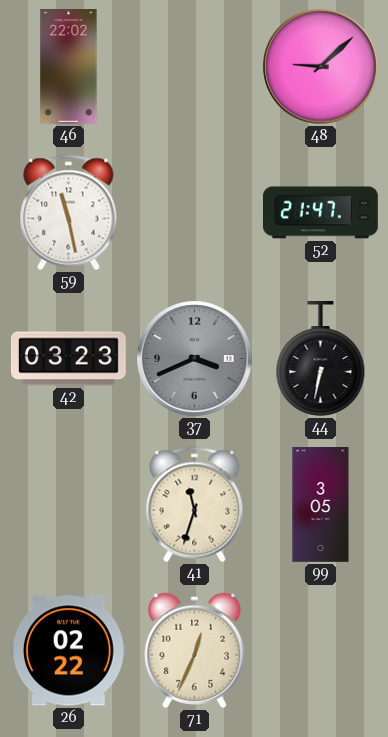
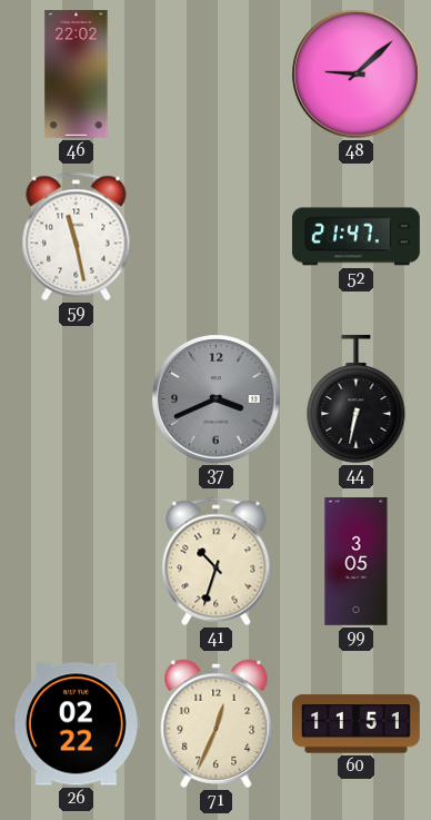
42: 03:23 -> none
41: 11:33 -> 10:33
60: none -> 11:51
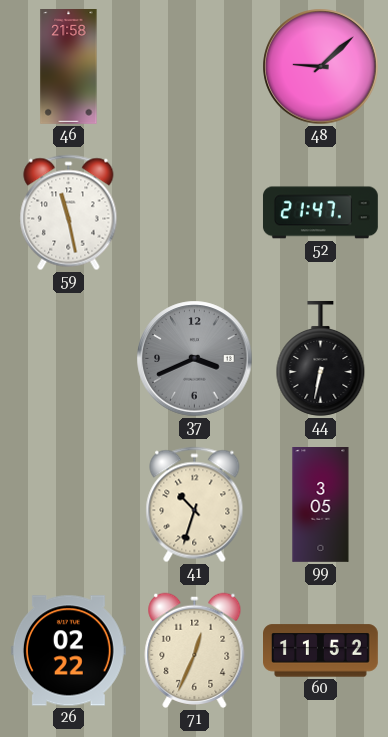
46: 22:02 -> 21:58
60: 11:51 -> 11:52
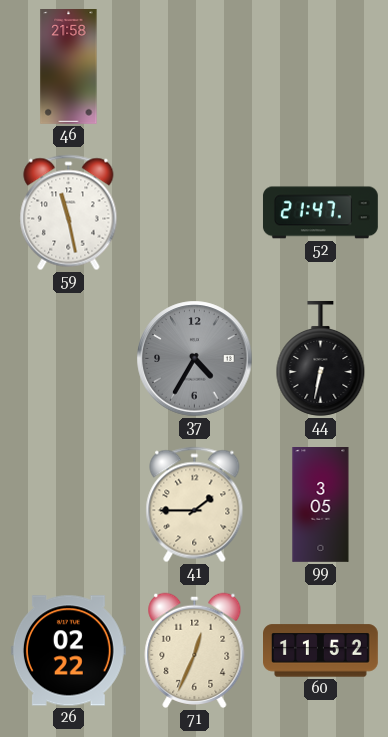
48: 9:08 -> none
37: 3:41 -> 4:35
41: 10:33 -> 1:45
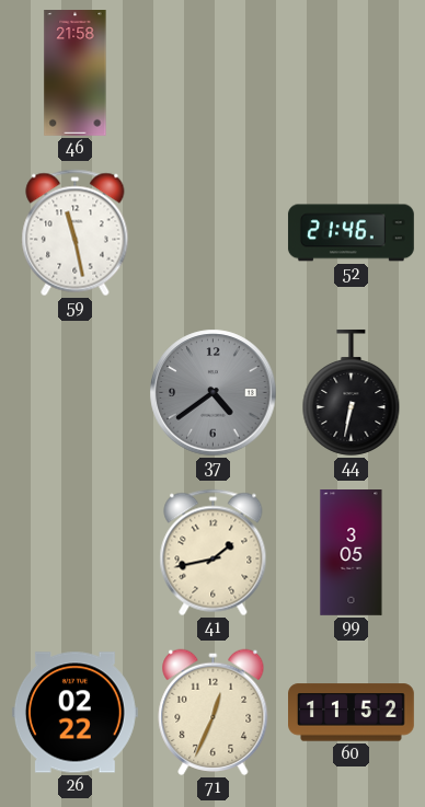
52: 21:47 -> 21:46
37: 4:35 -> 4:39
41: 1:45 -> 1:43
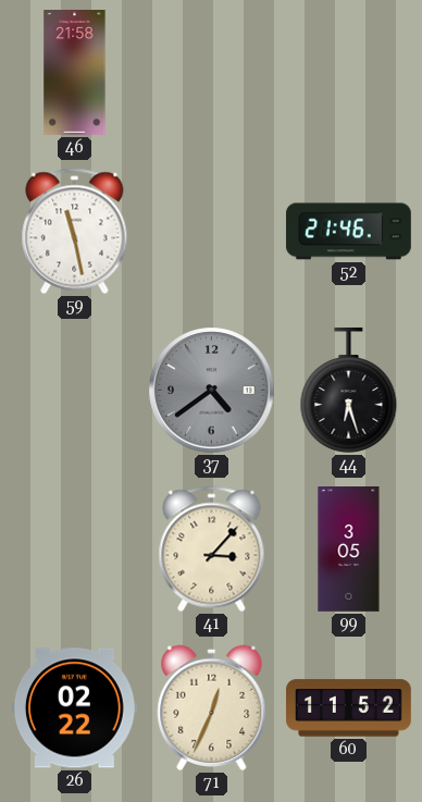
44: 6:32 -> 6:27
41: 1:43 -> 3:07
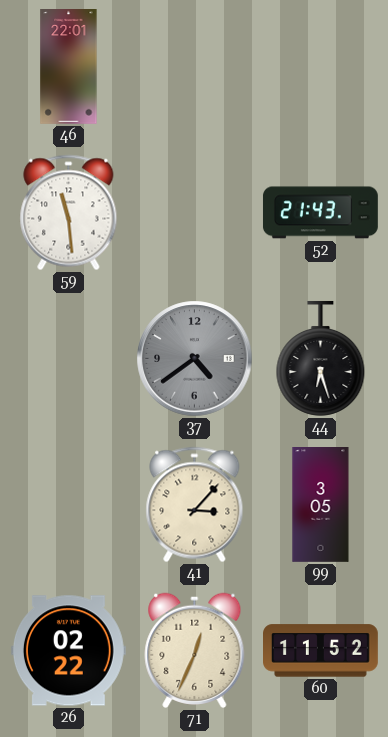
46: 21:58 -> 22:01
59: 11:28 -> 11:29
52: 21:46 -> 21:43
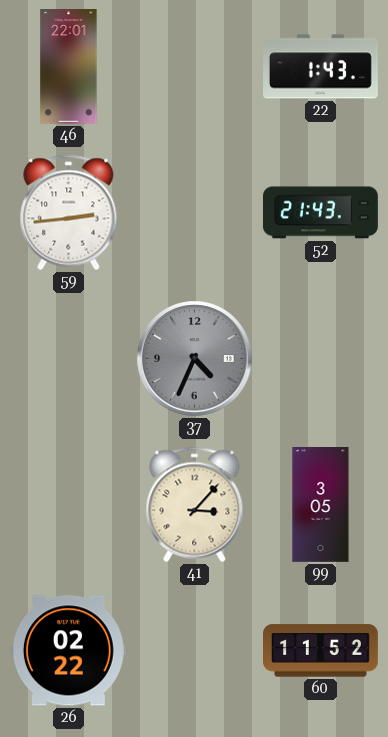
22: none -> 1:43
59: 11:29 -> 2:44
37: 4:39 -> 4:34
44: 6:27 -> none
71: 12:34 -> none
